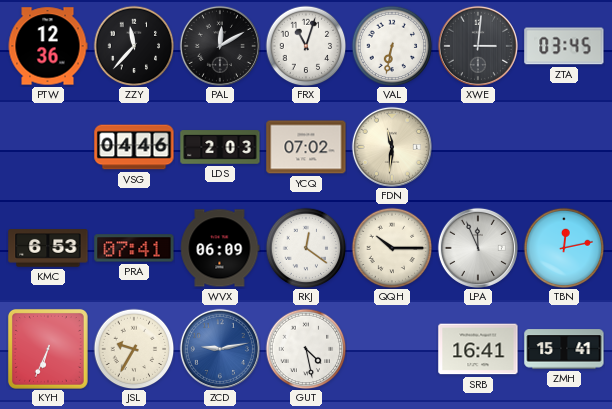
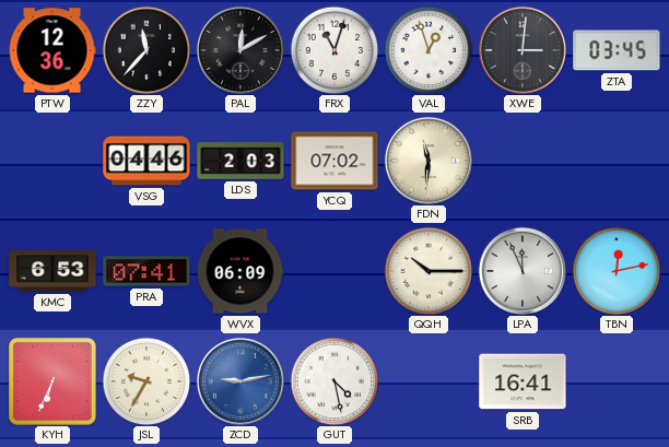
VAL: 6:32 -> 12:57
RKJ: 12:21 -> none
ZMH: 15:41 -> none
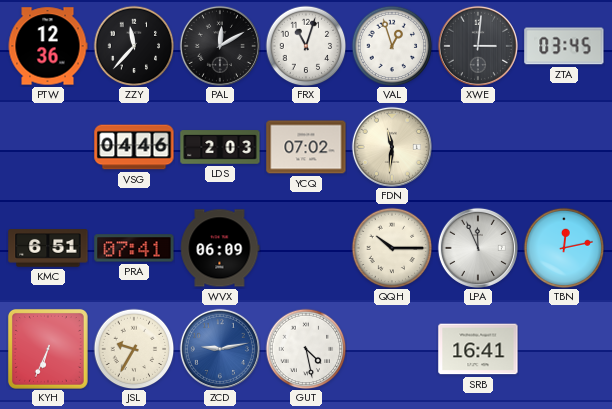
KMC: 6:53 -> 6:51
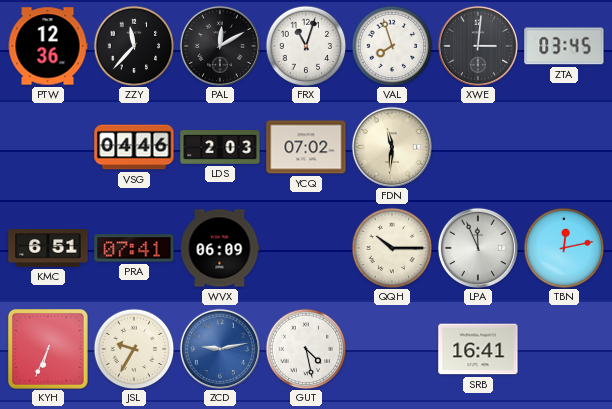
VAL: 12:57 -> 7:57
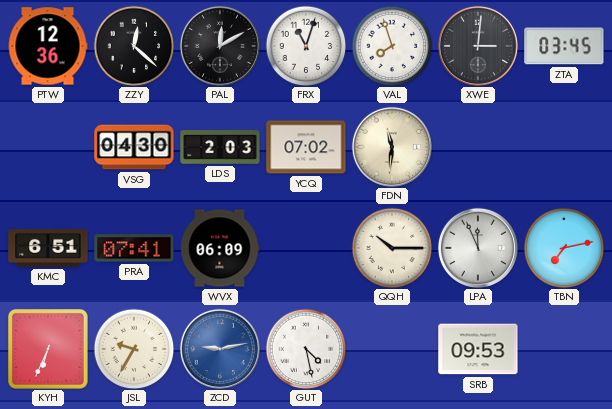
ZZY: 11:37 -> 12:22
VSG: 04:46 -> 04:30
TBN: 12:13 -> 7:13
SRB: 16:41 -> 09:53
